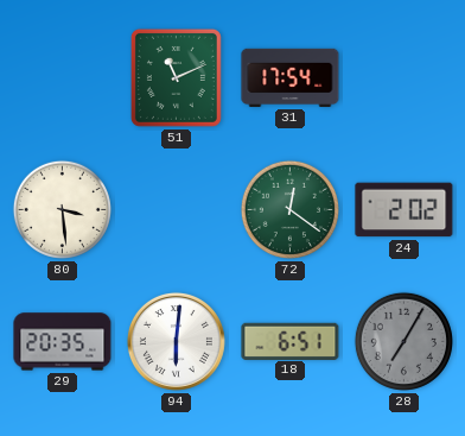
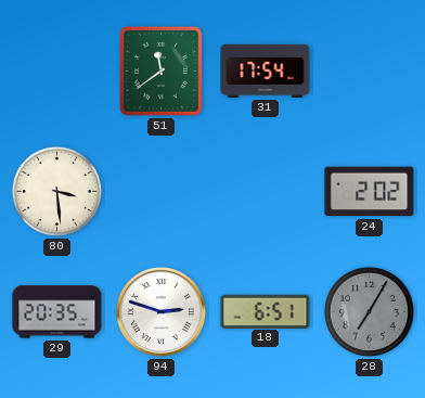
51: 11:11 -> 11:39
72: 12:21 -> none
94: 6:01 -> 2:48
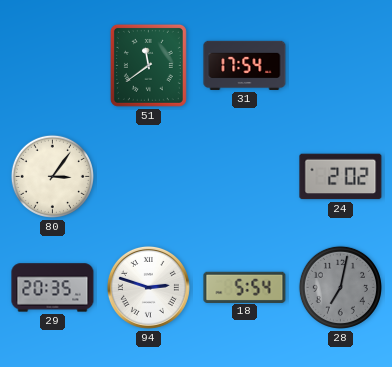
80: 3:29 -> 3:06
18: 6:51 -> 5:54
28: 7:05 -> 7:02
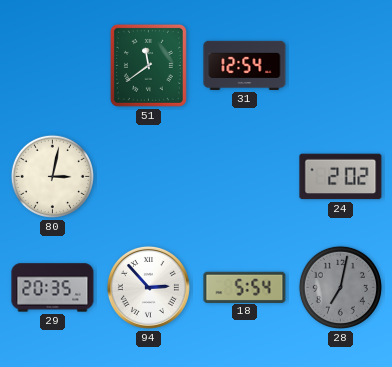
31: 17:54 -> 12:54
80: 3:06 -> 3:02
94: 2:48 -> 2:53
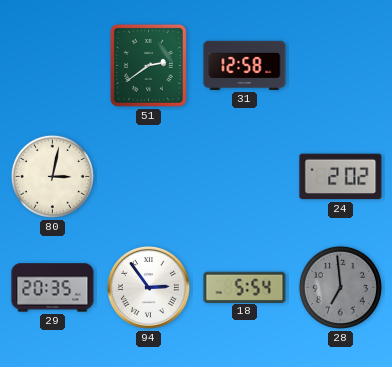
51: 11:39 -> 2:39
31: 12:54 -> 12:58
94: 2:53 -> 2:54
28: 7:02 -> 6:59
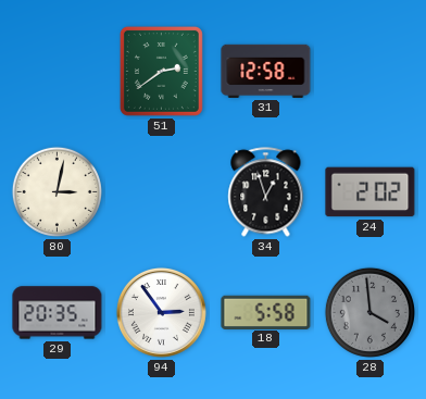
34: none -> 12:57
18: 5:54 -> 5:58
28: 6:59 -> 3:59
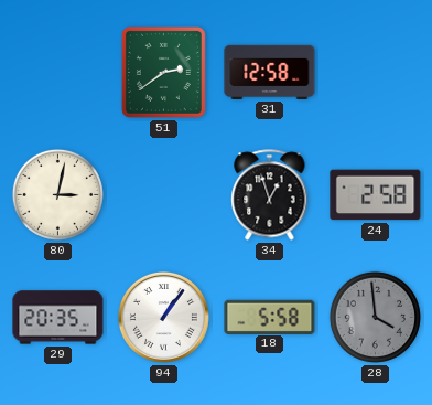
24: 2:02 -> 2:58
94: 2:54 -> 1:06
